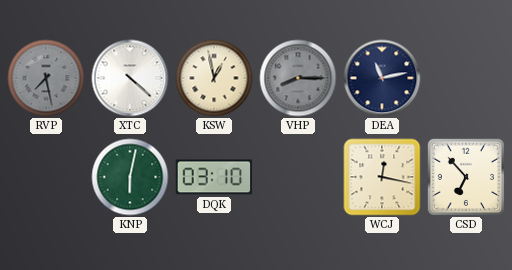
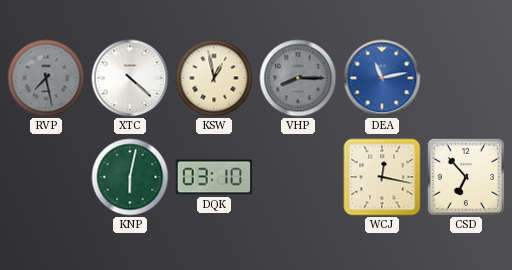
DEA dial: navy -> blue
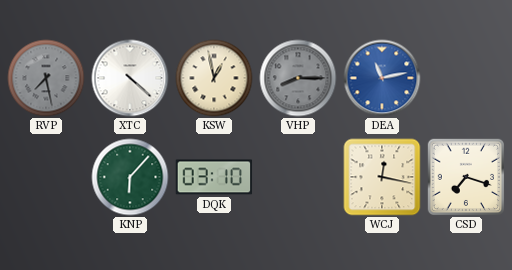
KNP: 6:02 -> 6:07
CSD: 6:53 -> 7:18
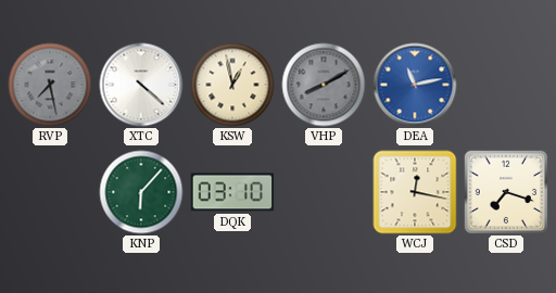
VHP: 8:15 -> 8:10
